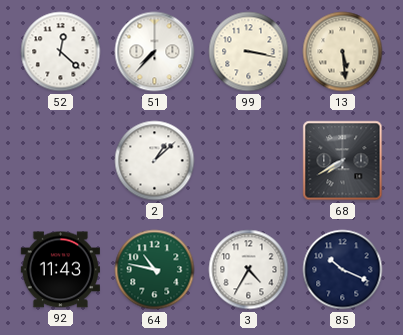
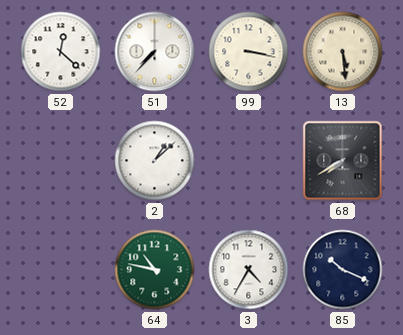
92: 11:43 -> none
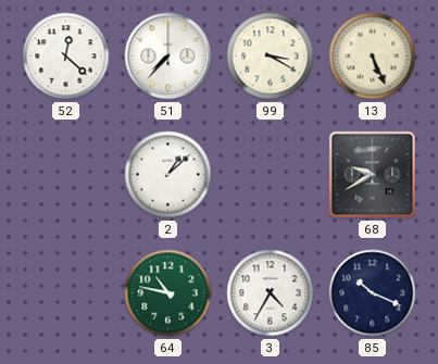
99: 3:17 -> 3:20
13: 5:29 -> 5:26
68: 7:40 -> 9:40
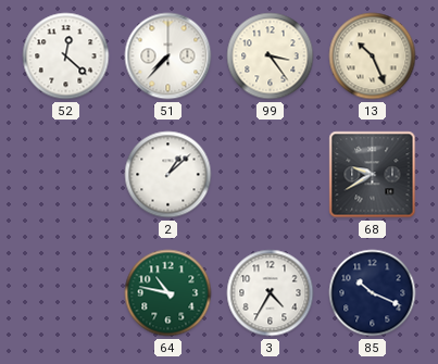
99: 3:20 -> 3:24
13: 5:26 -> 10:26
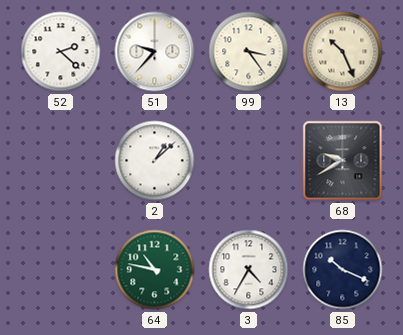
52: 12:22 -> 2:22
51: 7:37 -> 9:37
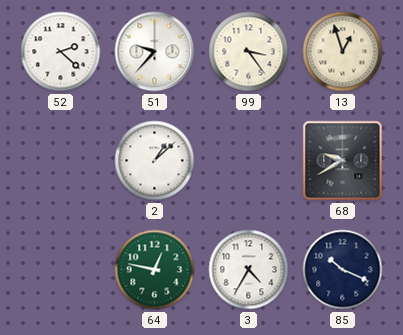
13: 10:26 -> 12:57
64: 10:47 -> 12:47
